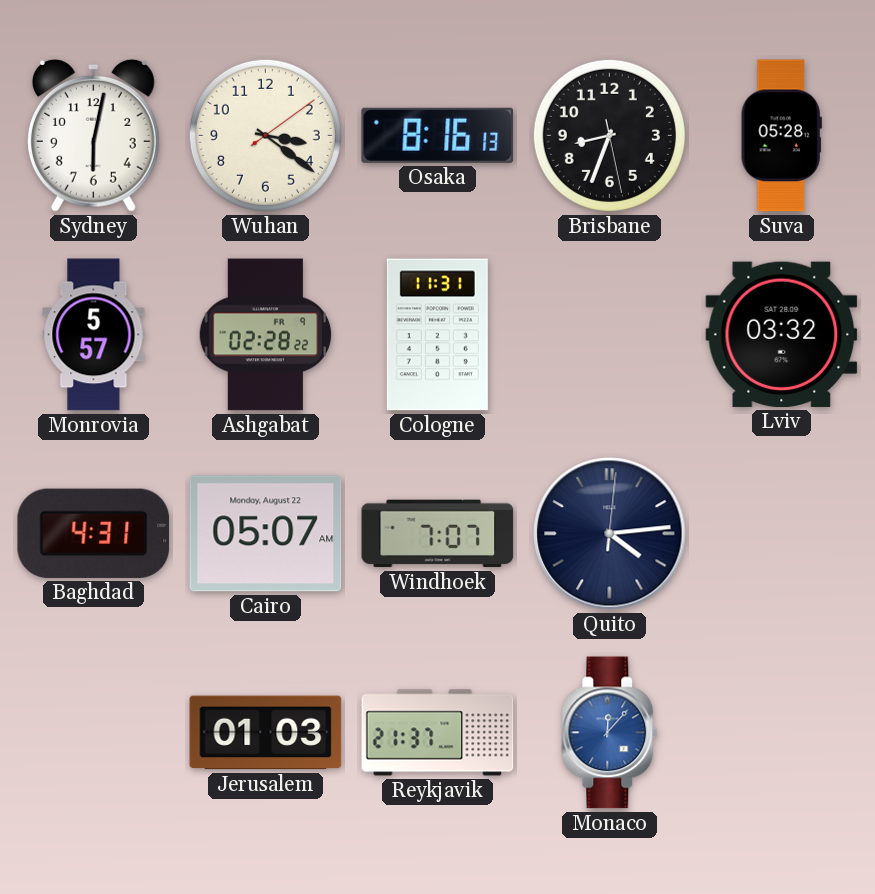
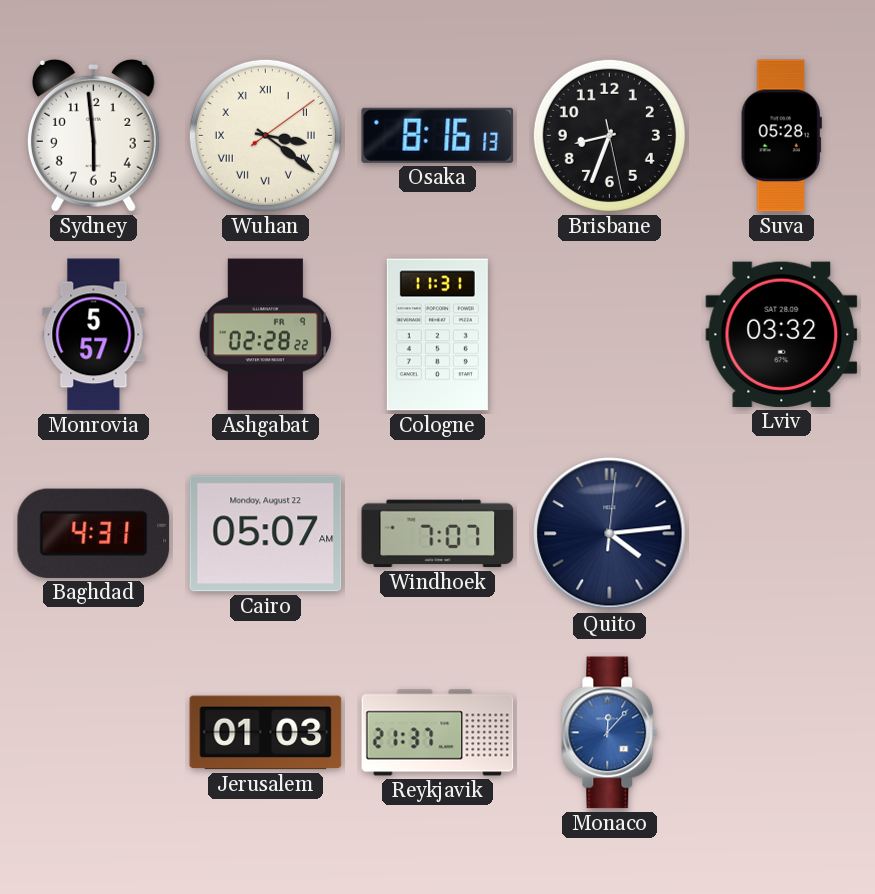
Sydney: 6:02 -> 5:59
Wuhan numerals: Arabic -> Roman
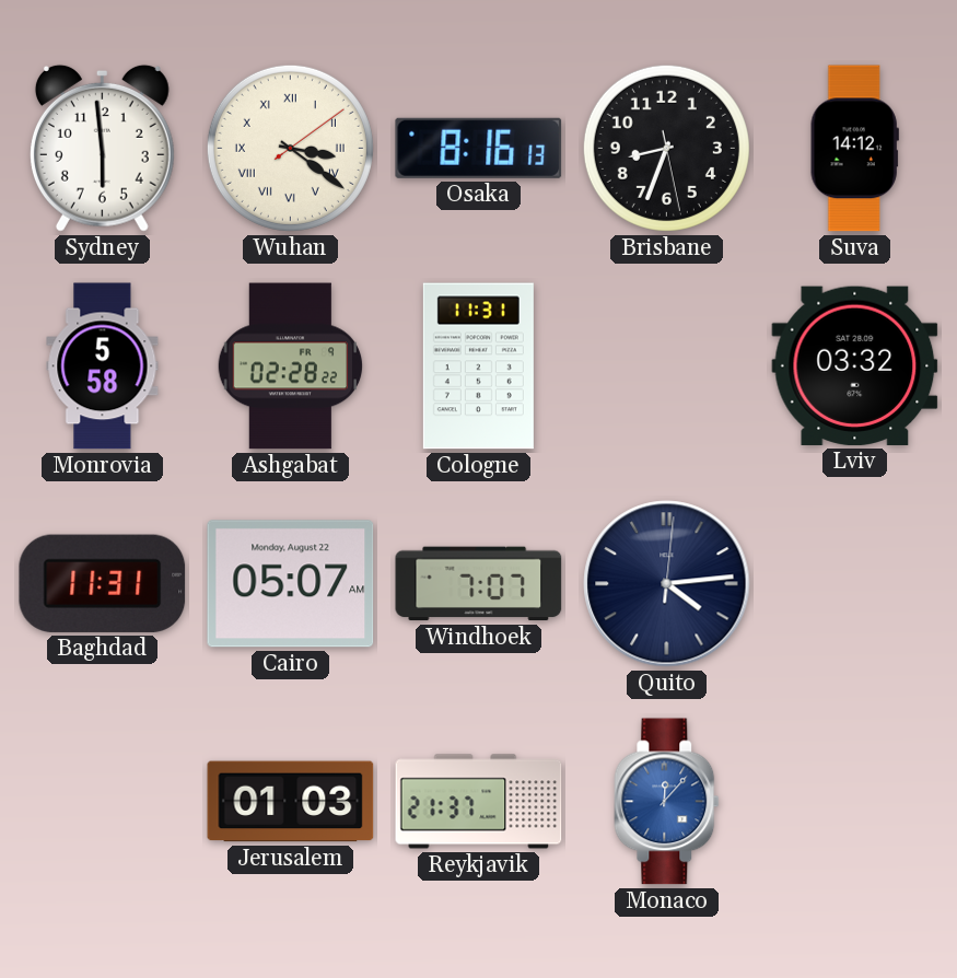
Suva: 05:28 -> 14:12
Monrovia: 5:57 -> 5:58
Baghdad: 4:31 -> 11:31
